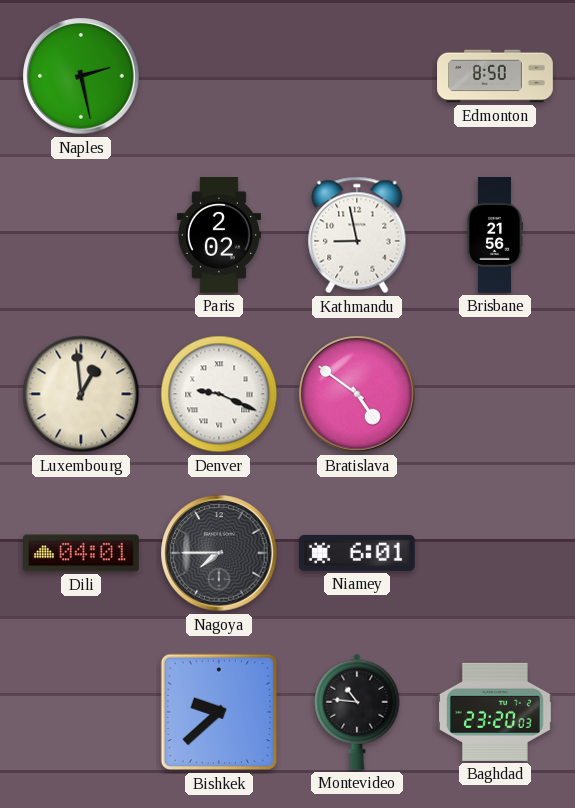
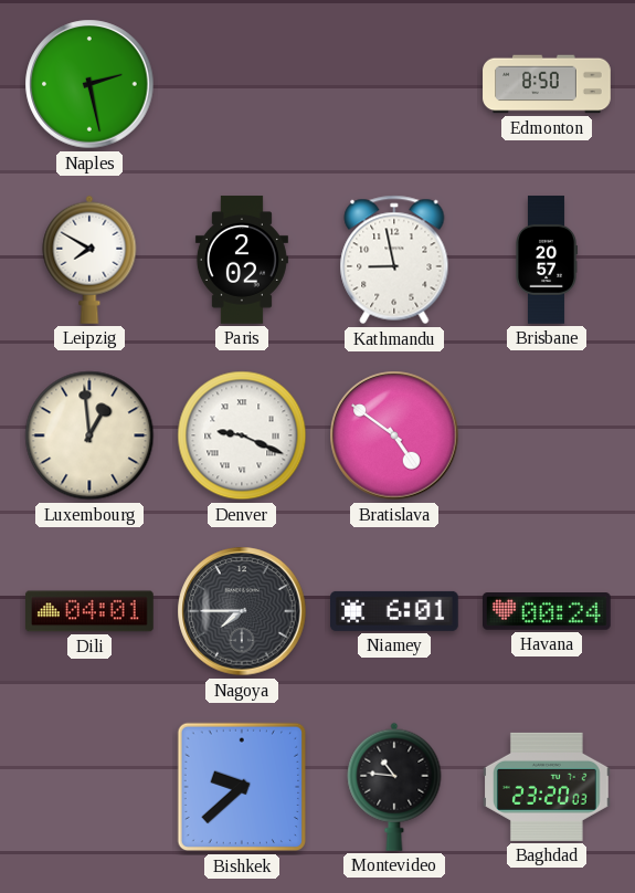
Leipzig: none -> 7:50
Brisbane: 21:56 -> 20:57
Havana: none -> 00:24
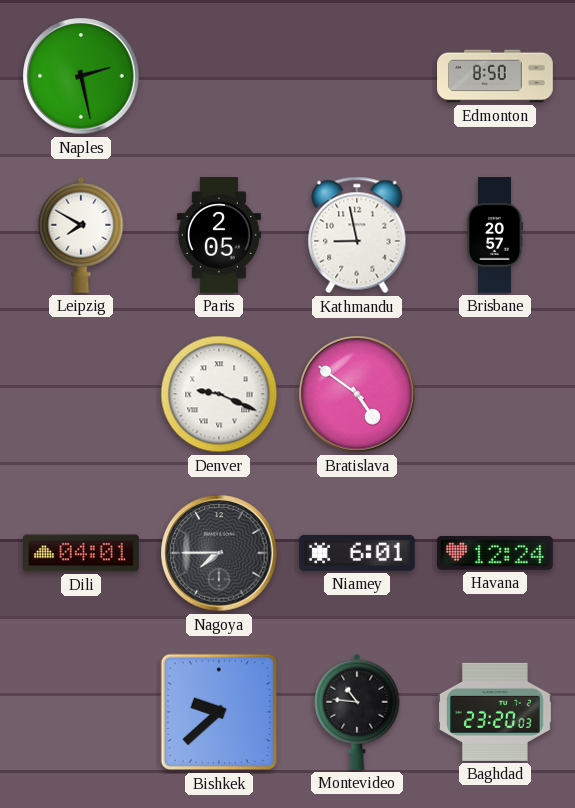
Paris: 2:02 -> 2:05
Luxembourg: 12:59 -> none
Havana: 00:24 -> 12:24
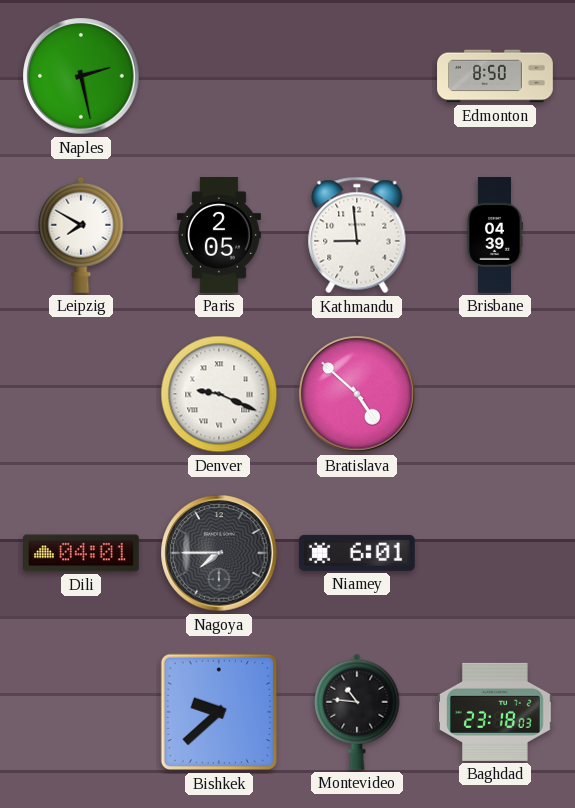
Kathmandu: 8:58 -> 8:59
Brisbane: 20:57 -> 04:39
Bratislava: 4:51 -> 4:52
Havana: 12:24 -> none
Baghdad: 23:20 -> 23:18
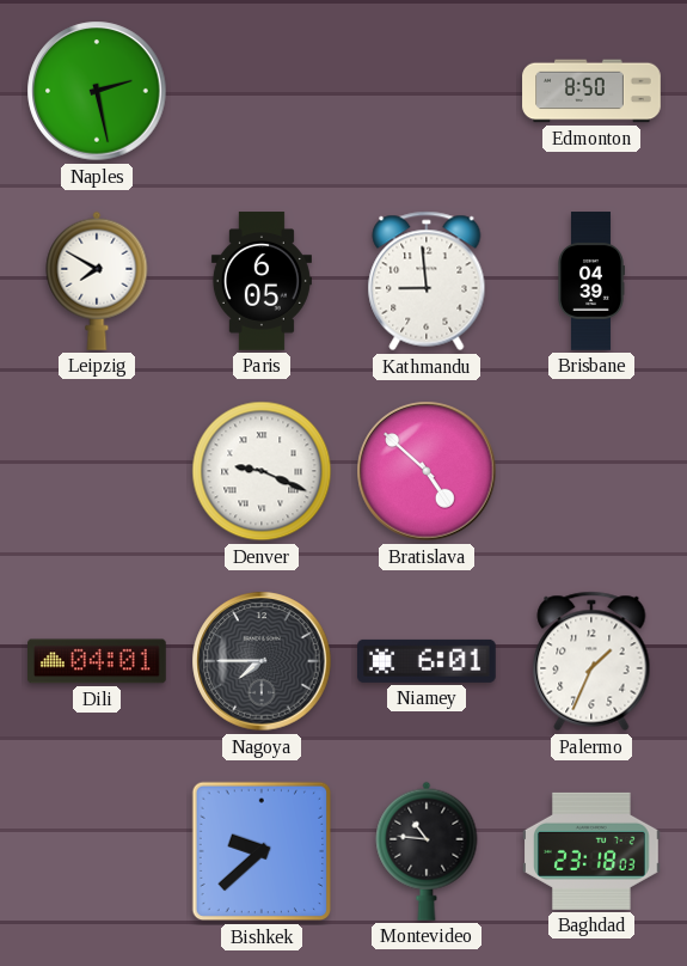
Paris: 2:05 -> 6:05
Palermo: none -> 1:34
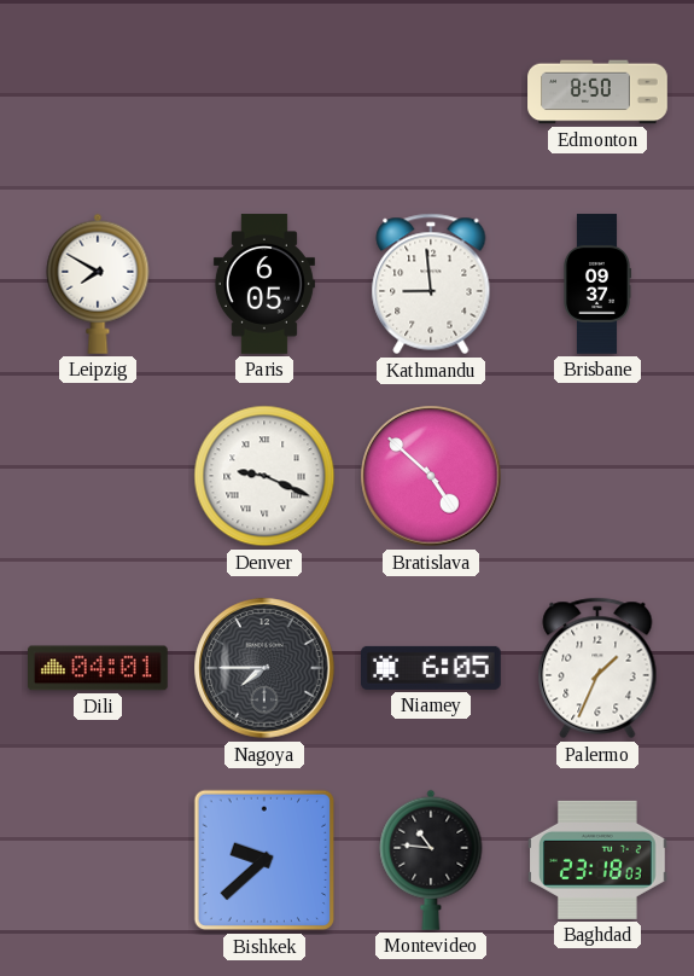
Naples: 2:28 -> none
Brisbane: 04:39 -> 09:37
Niamey: 6:01 -> 6:05
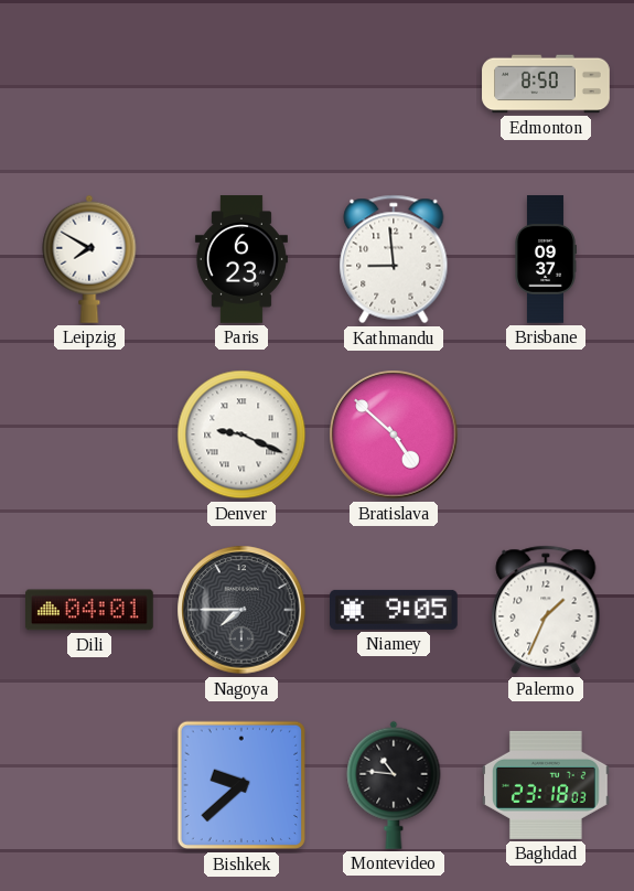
Paris: 6:05 -> 6:23
Niamey: 6:05 -> 9:05
